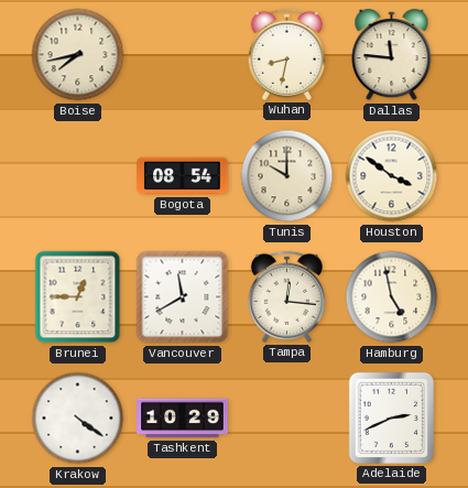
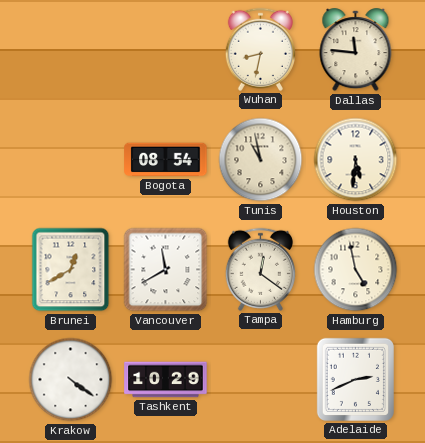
Boise: 7:43 -> none
Tunis: 10:00 -> 10:58
Houston: 3:51 -> 5:31
Brunei: 12:45 -> 12:40
Tampa: 12:16 -> 12:21
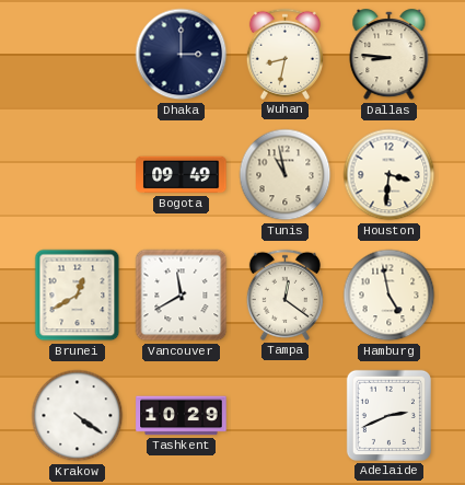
Dhaka: none -> 3:00
Dallas: 11:46 -> 8:46
Bogota: 08:54 -> 09:49
Houston: 5:31 -> 3:31
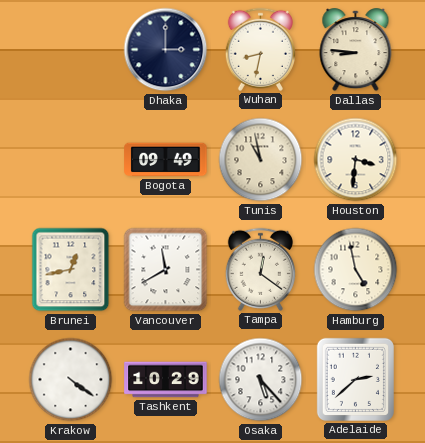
Brunei: 12:40 -> 12:43
Osaka: none -> 5:23
Adelaide: 2:41 -> 2:38
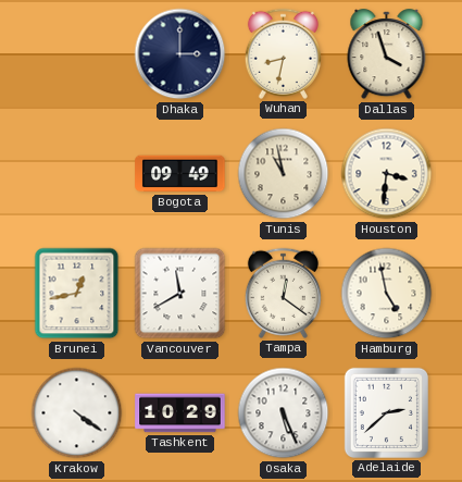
Dallas: 8:46 -> 3:57
Osaka: 5:23 -> 5:26
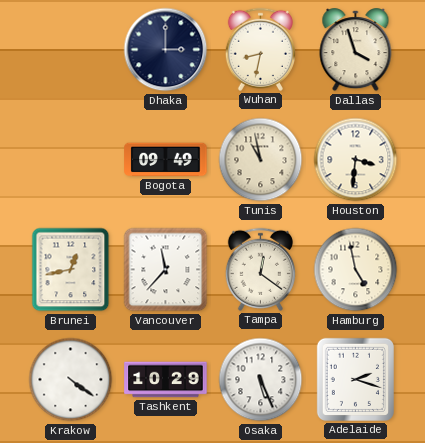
Vancouver: 11:40 -> 11:37
Adelaide: 2:38 -> 2:18
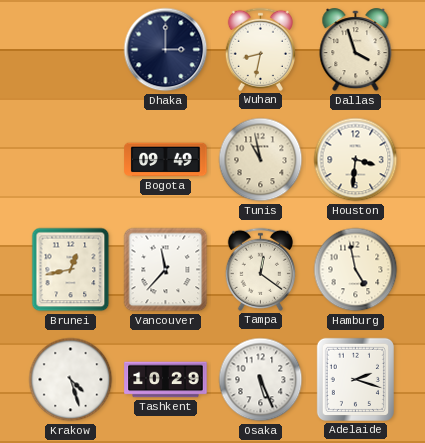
Krakow: 4:21 -> 4:27
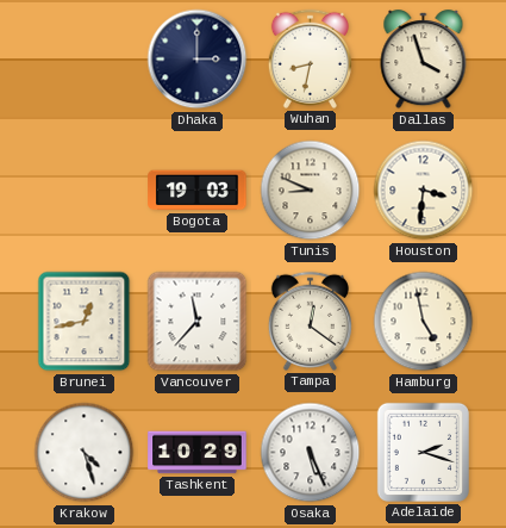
Bogota: 09:49 -> 19:03
Tunis: 10:58 -> 8:49
